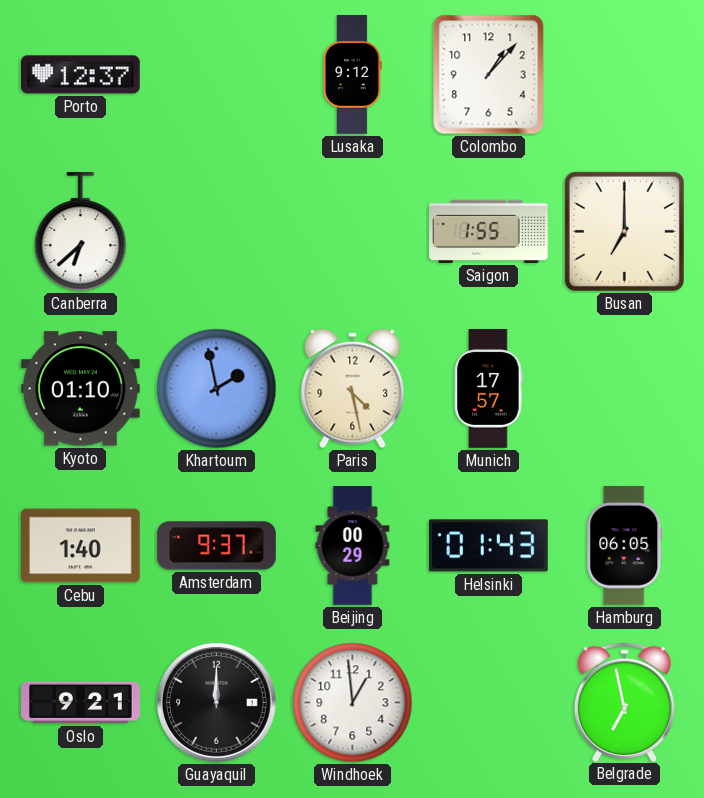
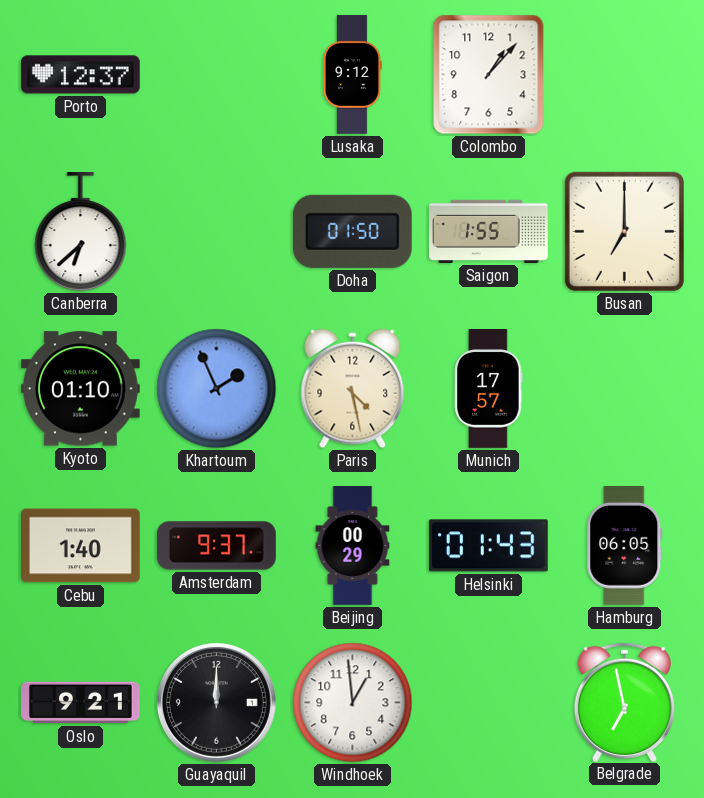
Doha: none -> 01:50
Khartoum: 1:58 -> 1:56
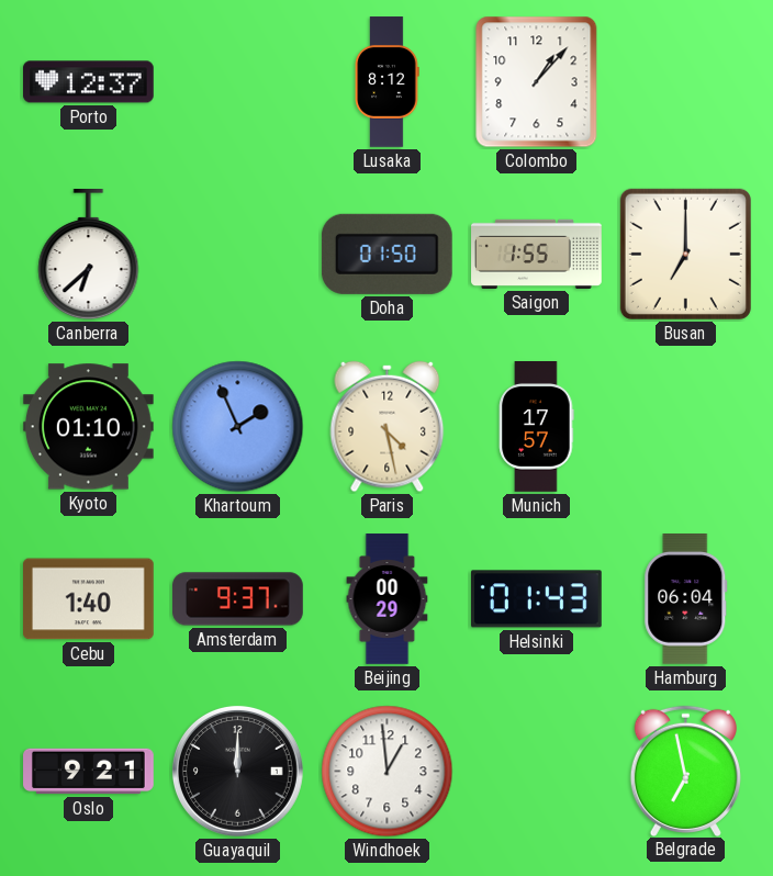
Lusaka: 9:12 -> 8:12
Hamburg: 06:05 -> 06:04
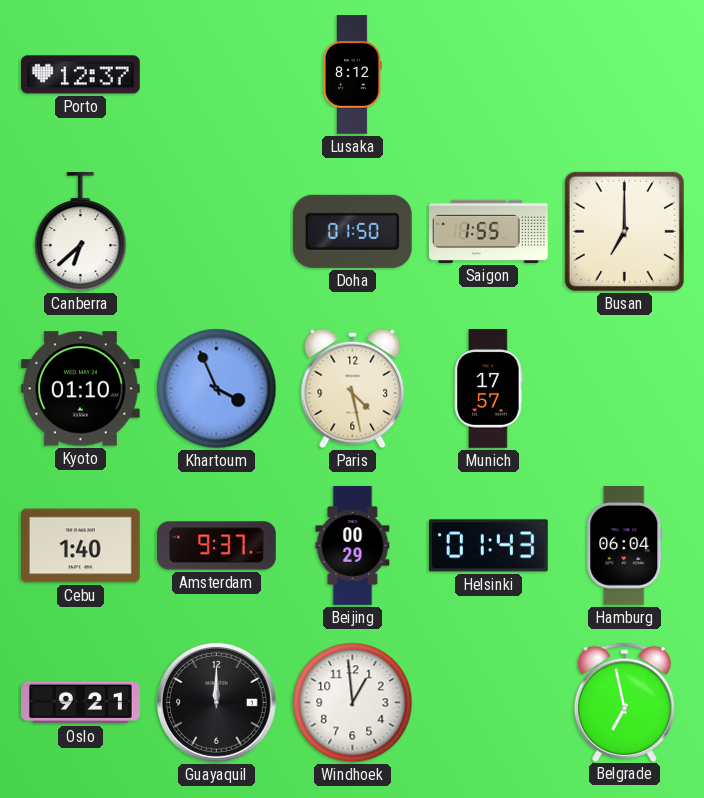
Colombo: 1:07 -> none
Khartoum: 1:56 -> 3:56
